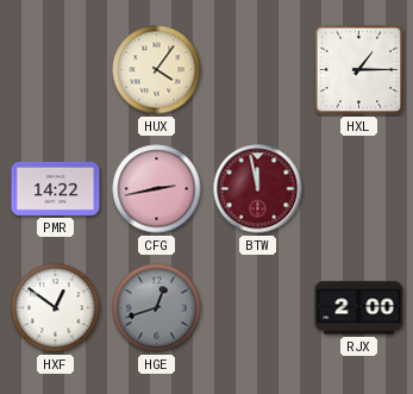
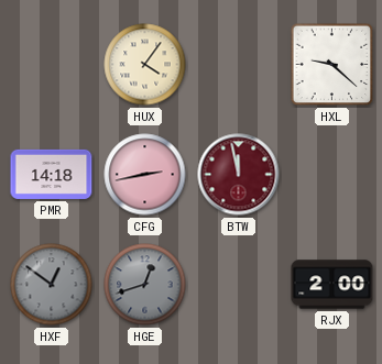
HXL: 1:15 -> 9:22
PMR: 14:22 -> 14:18
HXF dial: white -> grey
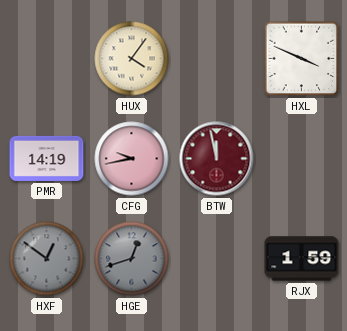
HXL: 9:22 -> 3:49
PMR: 14:18 -> 14:19
CFG: 2:43 -> 9:43
RJX: 2:00 -> 1:59
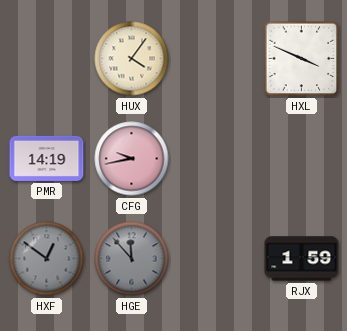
BTW: 11:58 -> none
HGE: 12:42 -> 11:53
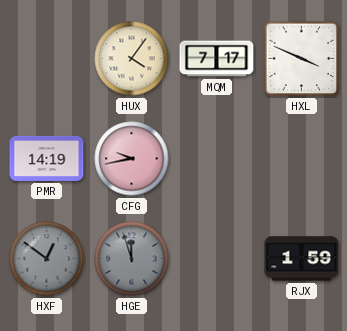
MQM: none -> 7:17
HGE: 11:53 -> 11:57
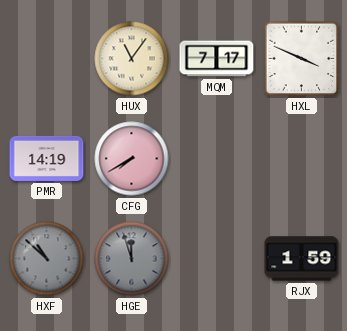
HUX: 4:06 -> 11:06
CFG: 9:43 -> 7:40
HXF: 12:51 -> 10:52
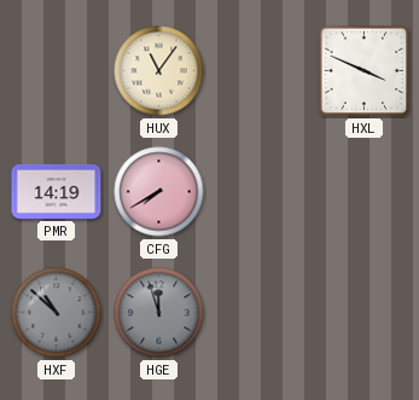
MQM: 7:17 -> none
RJX: 1:59 -> none
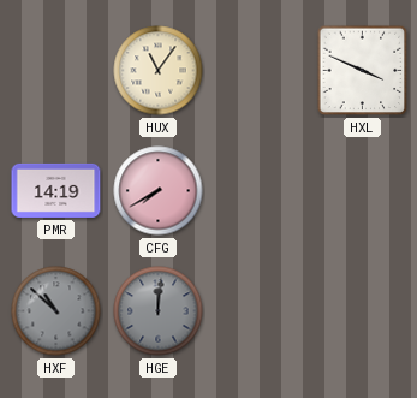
HGE: 11:57 -> 12:01
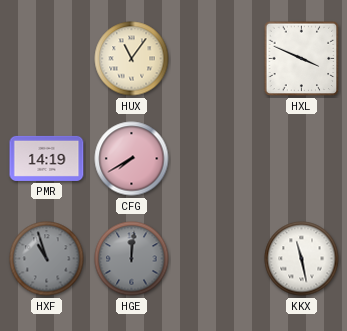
HXF: 10:52 -> 10:57
KKX: none -> 11:28
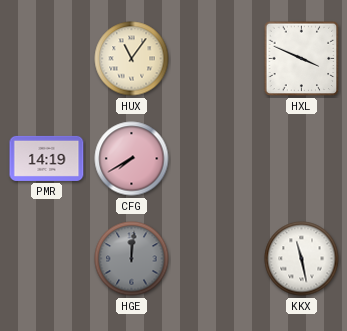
HXF: 10:57 -> none
